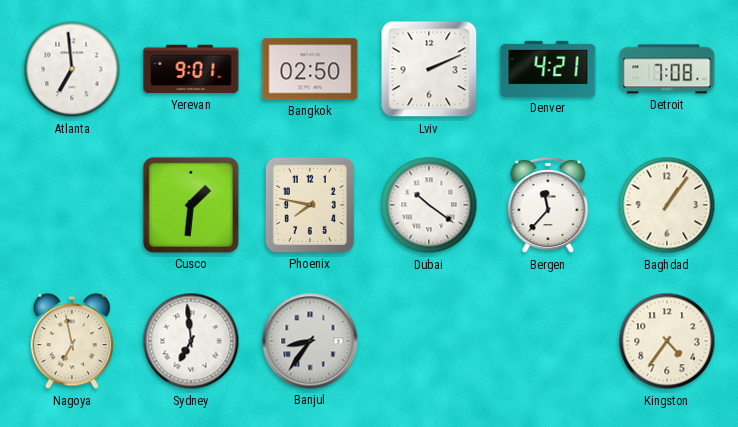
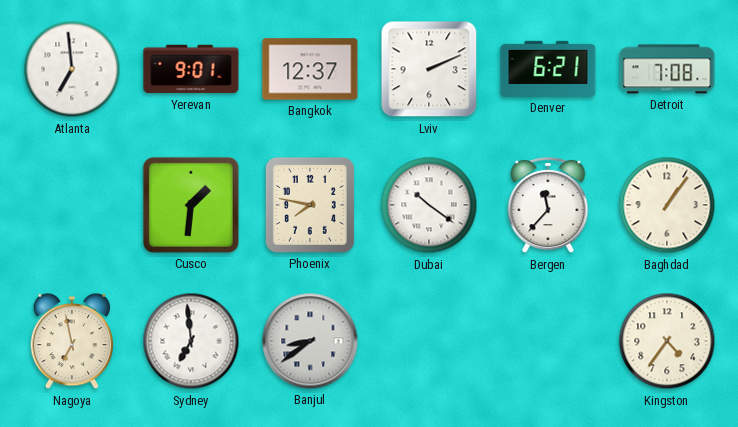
Bangkok: 02:50 -> 12:37
Denver: 4:21 -> 6:21
Banjul: 8:36 -> 8:39
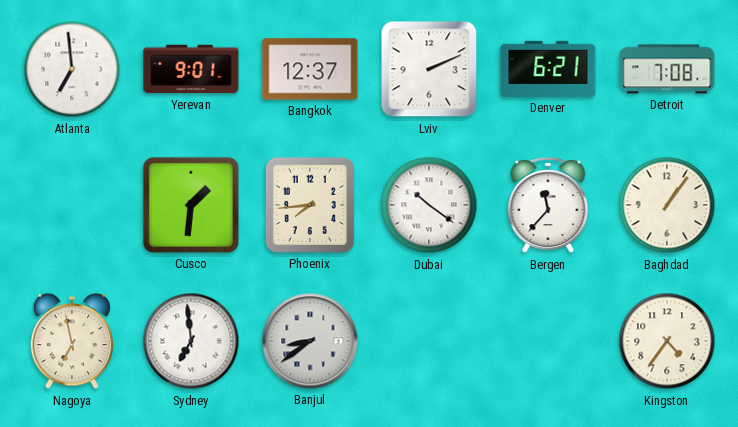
Phoenix: 7:47 -> 7:44
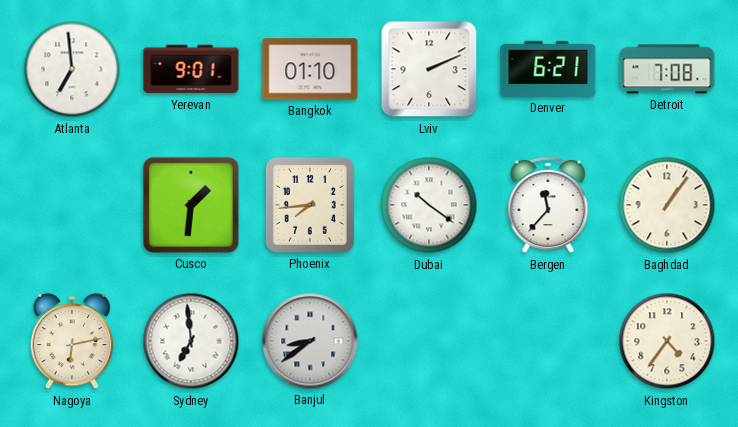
Bangkok: 12:37 -> 01:10
Nagoya: 6:58 -> 6:13
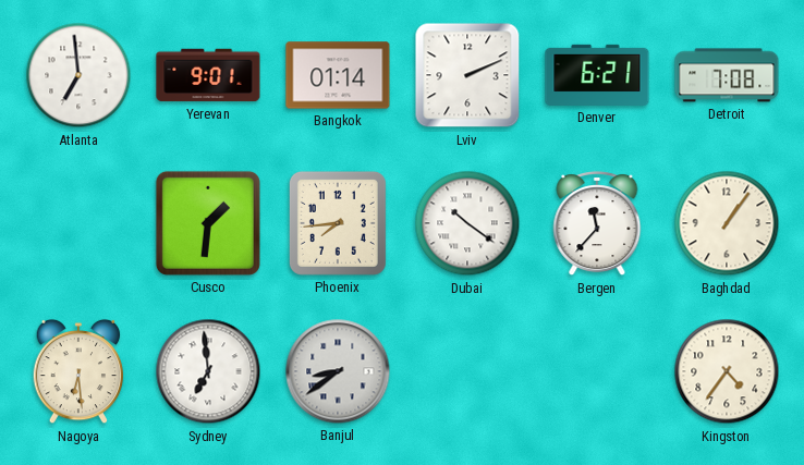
Bangkok: 01:10 -> 01:14
Nagoya: 6:13 -> 6:29
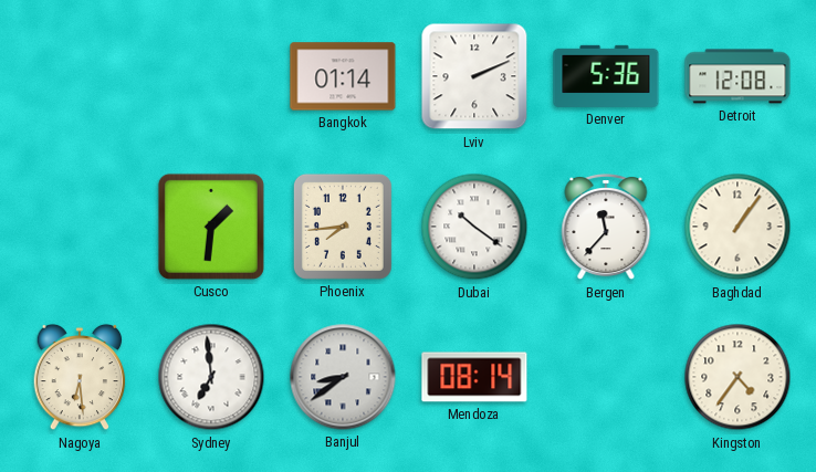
Atlanta: 6:59 -> none
Yerevan: 9:01 -> none
Denver: 6:21 -> 5:36
Detroit: 7:08 -> 12:08
Mendoza: none -> 08:14
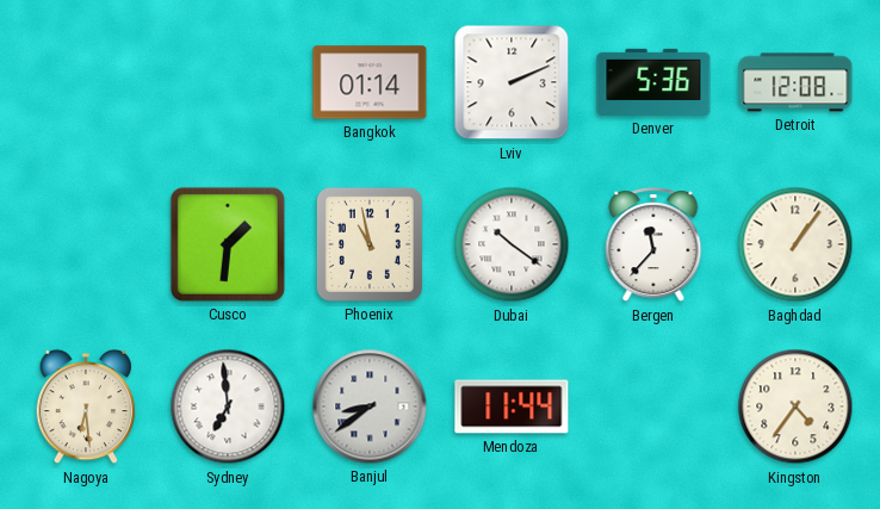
Phoenix: 7:44 -> 10:58
Mendoza: 08:14 -> 11:44
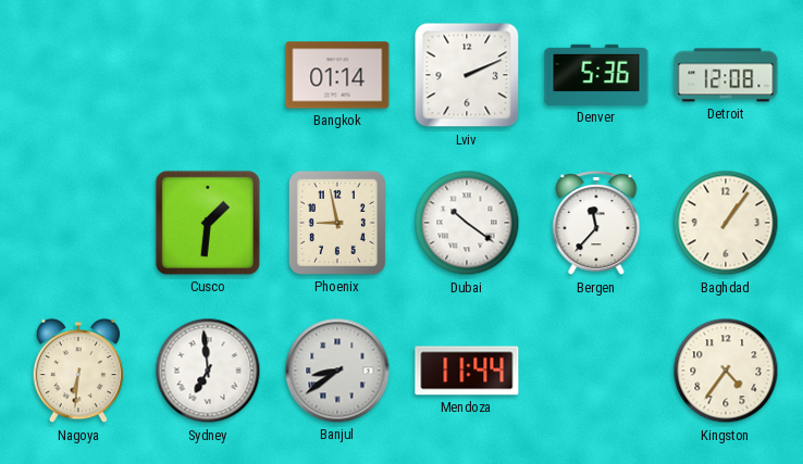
Phoenix: 10:58 -> 8:58
Nagoya: 6:29 -> 6:31
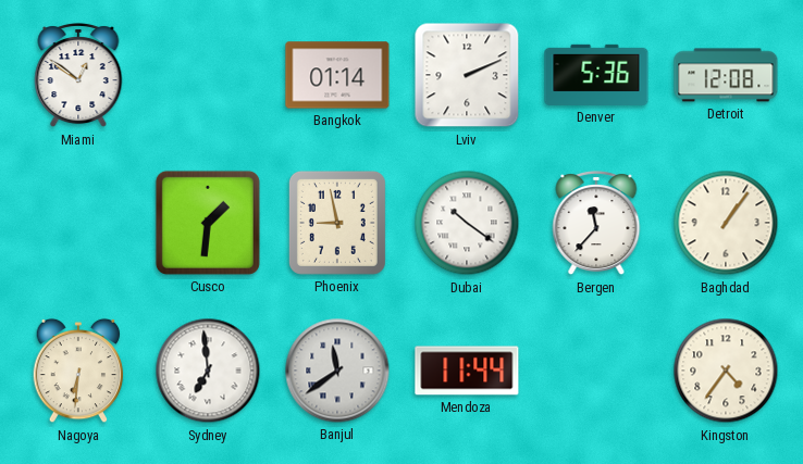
Miami: none -> 12:51
Banjul: 8:39 -> 11:39
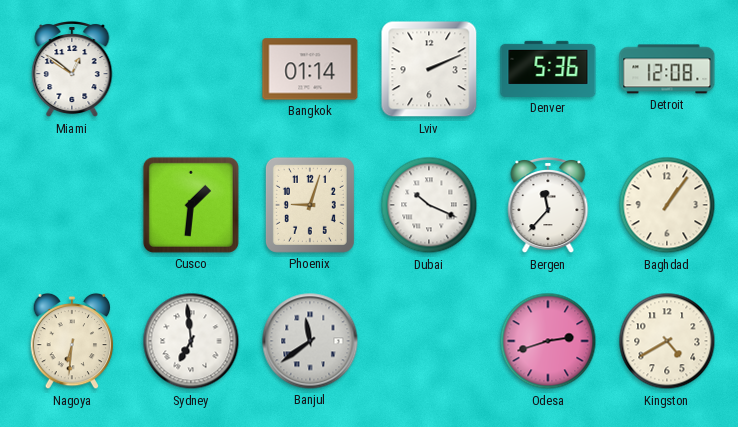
Phoenix: 8:58 -> 9:03
Dubai: 10:21 -> 10:19
Mendoza: 11:44 -> none
Odesa: none -> 2:42
Kingston: 4:36 -> 4:40
